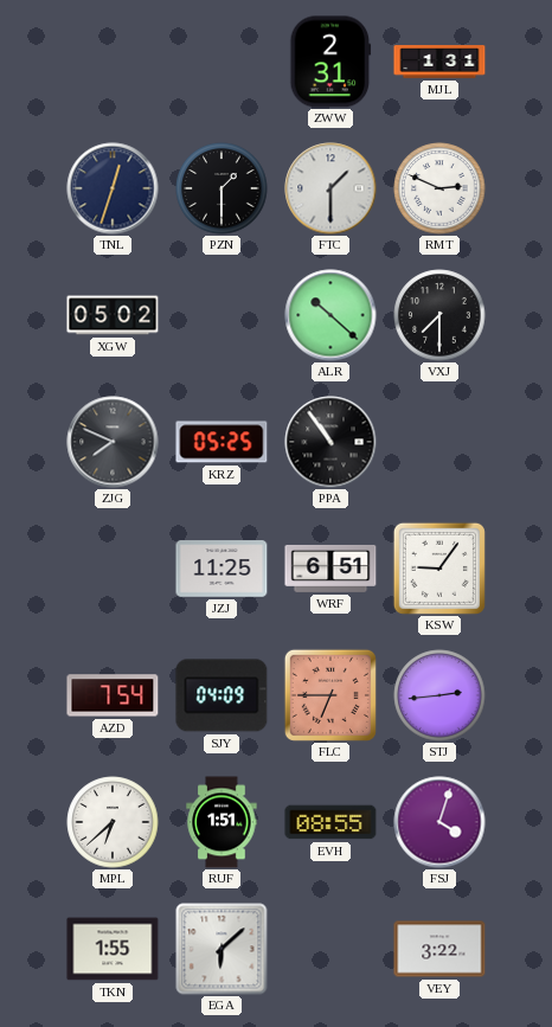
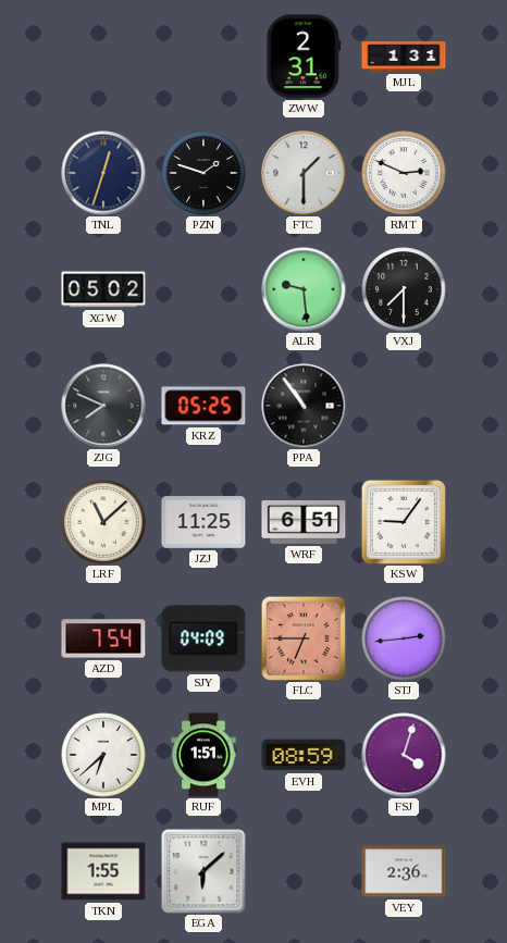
PZN: 1:30 -> 1:48
ALR: 10:22 -> 9:29
LRF: none -> 11:08
EVH: 08:55 -> 08:59
VEY: 3:22 -> 2:36
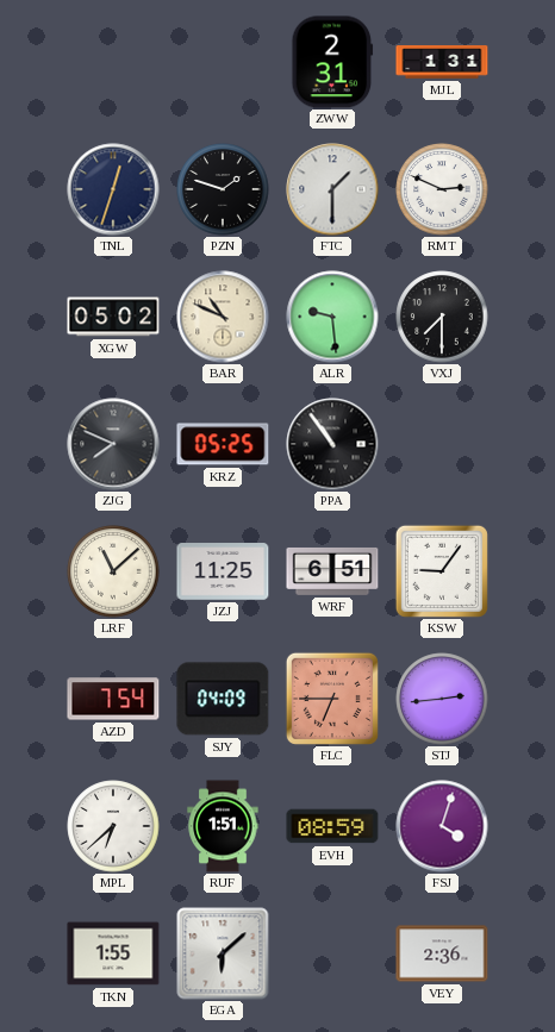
BAR: none -> 10:49
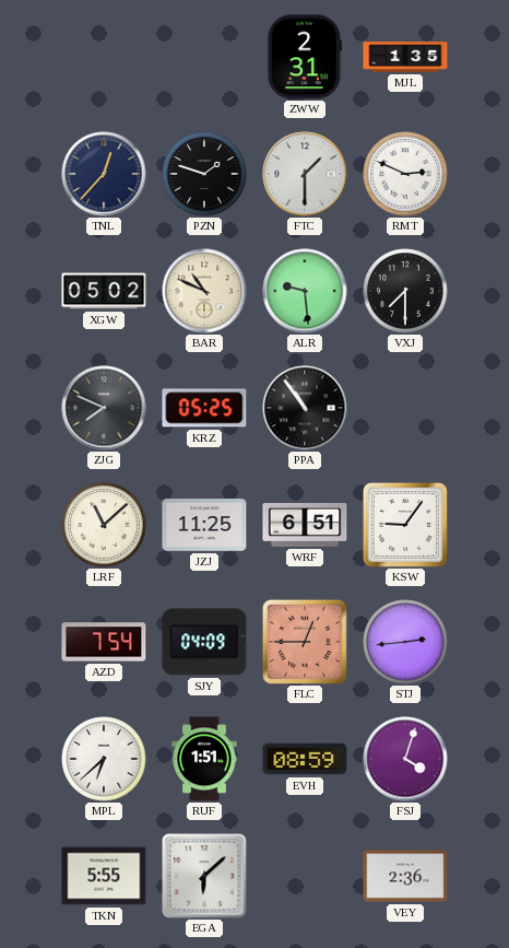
MJL: 1:31 -> 1:35
TNL: 12:33 -> 12:37
FLC: 6:45 -> 12:45
TKN: 1:55 -> 5:55
